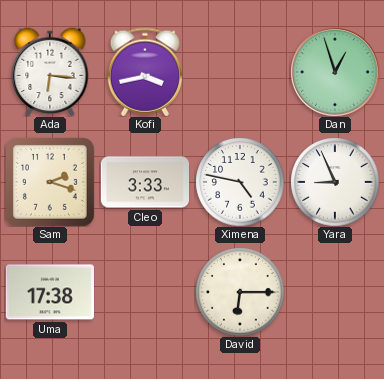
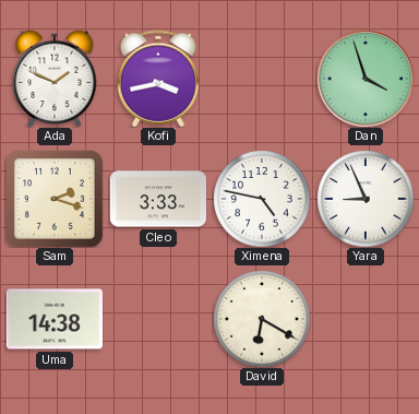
Ada: 6:16 -> 1:49
Dan: 12:57 -> 3:57
Uma: 17:38 -> 14:38
David: 6:15 -> 6:20
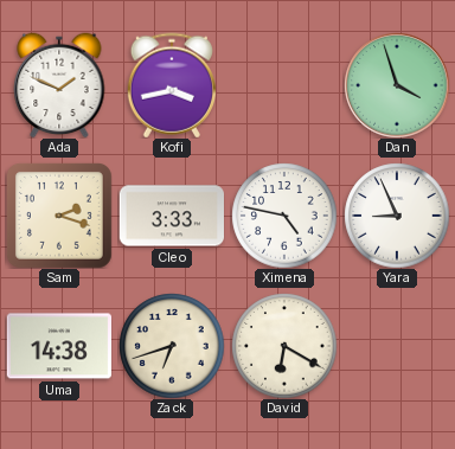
Zack: none -> 6:42
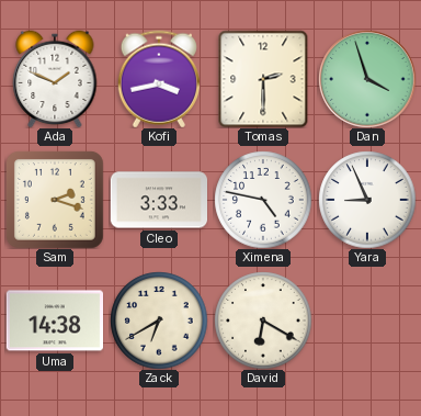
Tomas: none -> 2:30
Zack: 6:42 -> 6:40
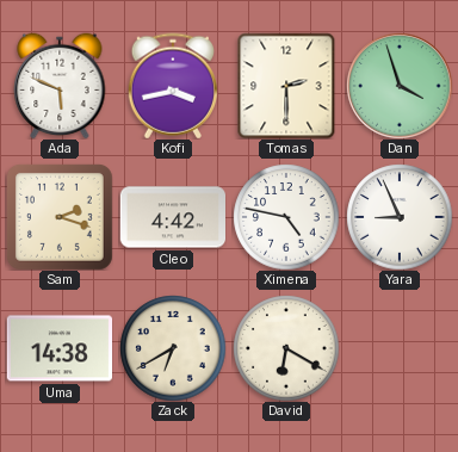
Ada: 1:49 -> 5:49
Cleo: 3:33 -> 4:42
